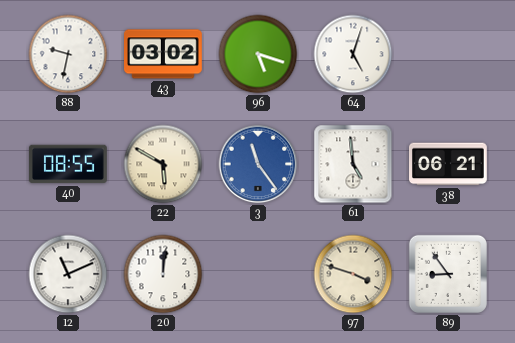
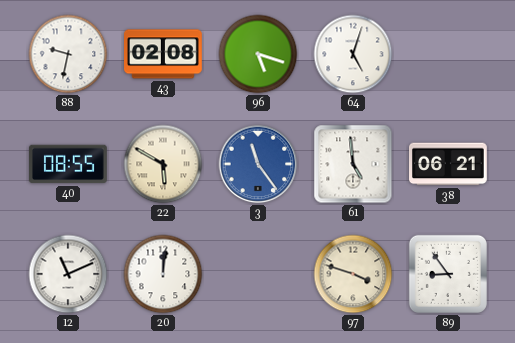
43: 03:02 -> 02:08
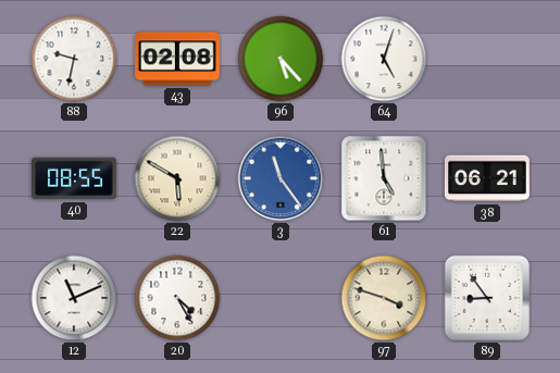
96: 5:18 -> 5:23
20: 12:01 -> 4:25
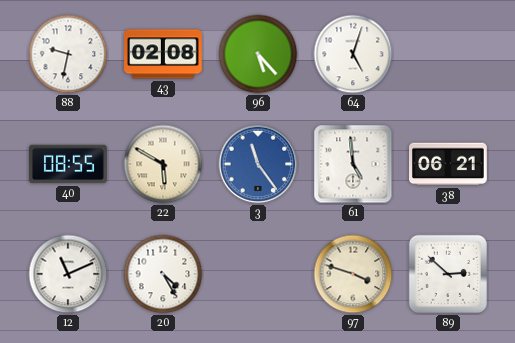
89: 8:54 -> 2:52
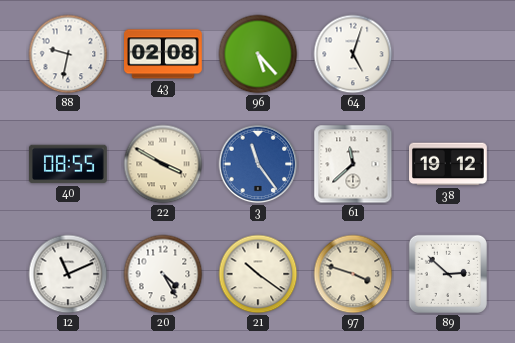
22: 5:50 -> 3:50
61: 4:59 -> 11:38
38: 06:21 -> 19:12
21: none -> 10:21
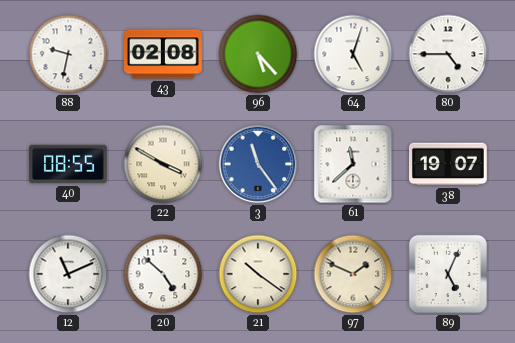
80: none -> 4:45
38: 19:12 -> 19:07
20: 4:25 -> 4:52
97: 3:48 -> 1:49
89: 2:52 -> 5:04
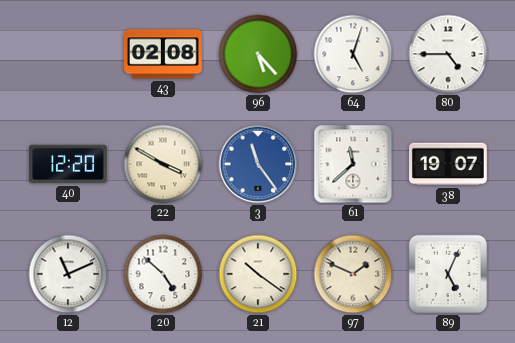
88: 9:32 -> none
40: 08:55 -> 12:20
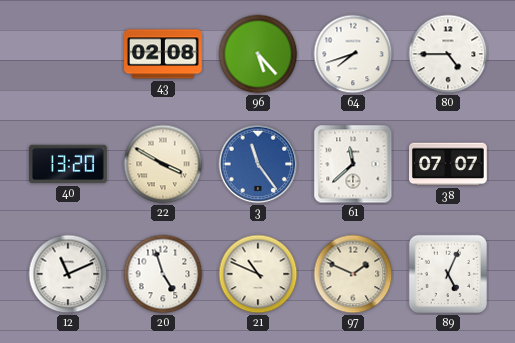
64: 5:03 -> 7:42
40: 12:20 -> 13:20
38: 19:07 -> 07:07
20: 4:52 -> 4:57
21: 10:21 -> 10:49
